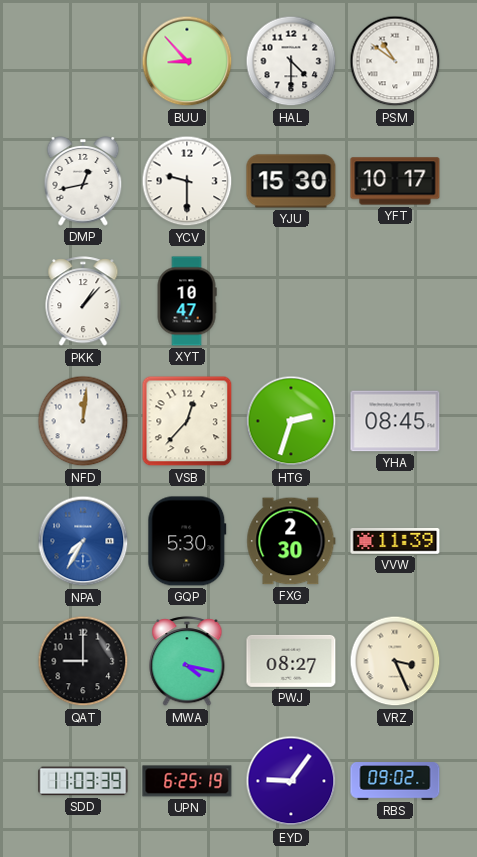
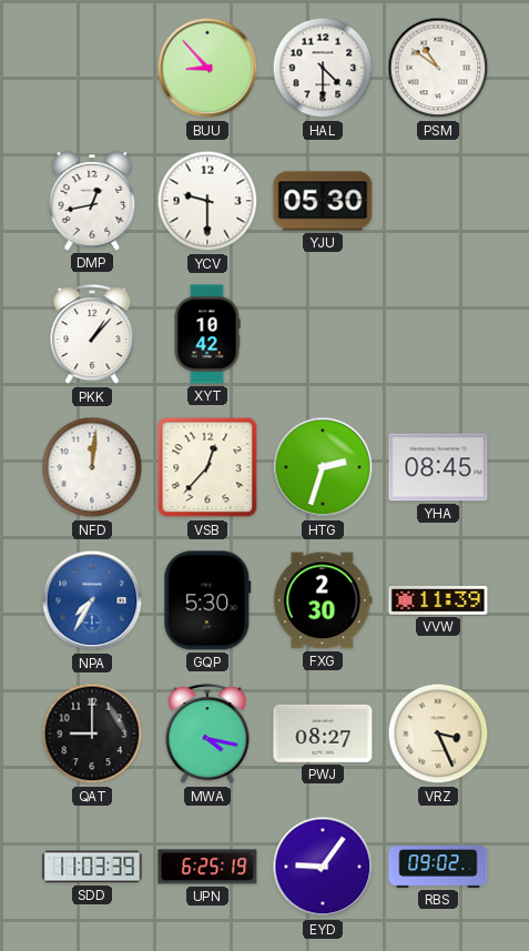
YJU: 15:30 -> 05:30
YFT: 10:17 -> none
XYT: 10:47 -> 10:42
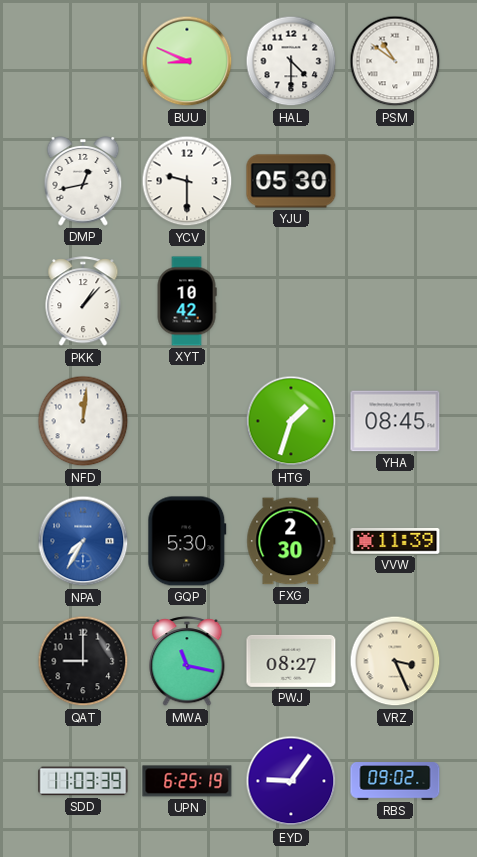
BUU: 8:53 -> 8:49
VSB: 12:37 -> none
HTG: 2:33 -> 1:33
MWA: 4:17 -> 11:17
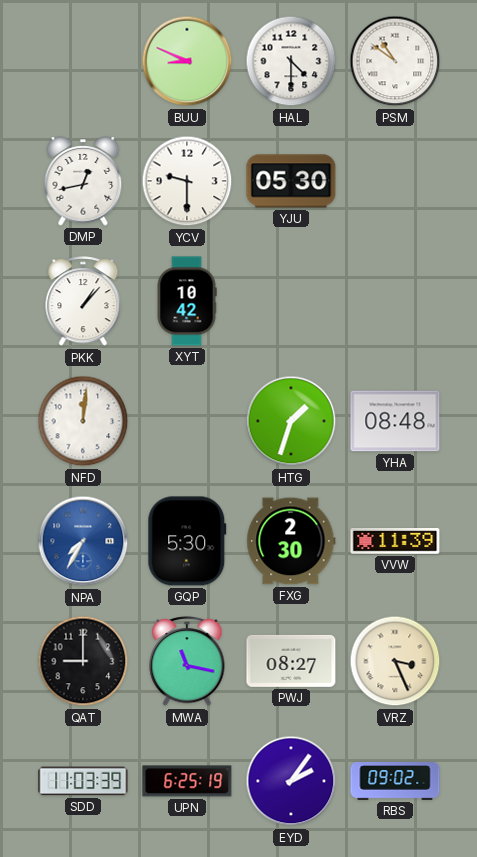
YHA: 08:45 -> 08:48
EYD: 9:06 -> 2:06
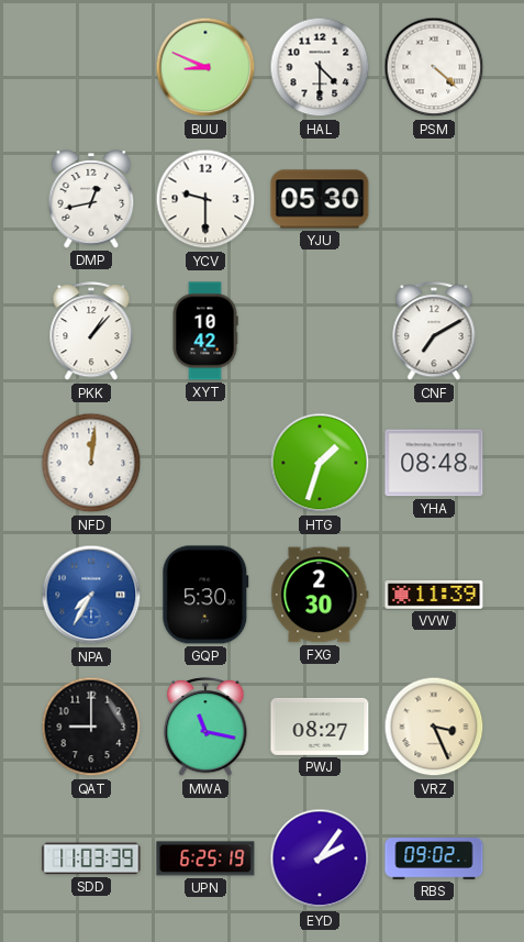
PSM: 10:51 -> 4:22
CNF: none -> 7:10
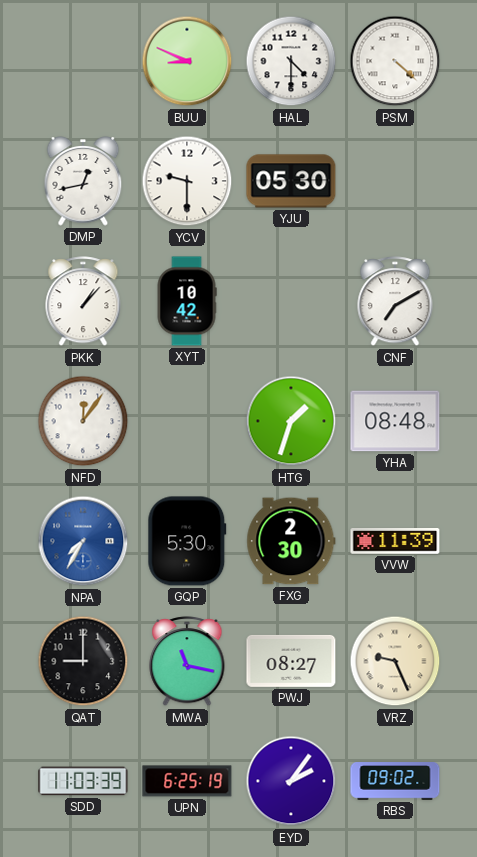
NFD: 12:01 -> 12:06
VRZ: 3:26 -> 9:26
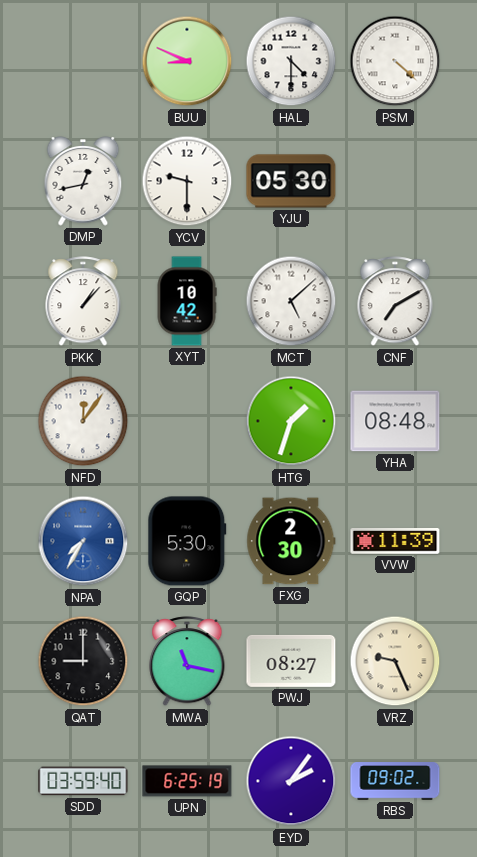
MCT: none -> 5:08
SDD: 11:03 -> 03:59
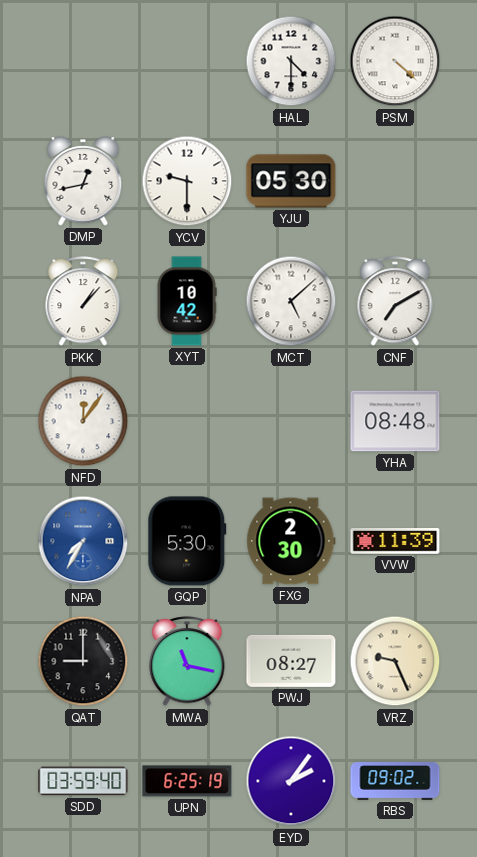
BUU: 8:49 -> none
HTG: 1:33 -> none
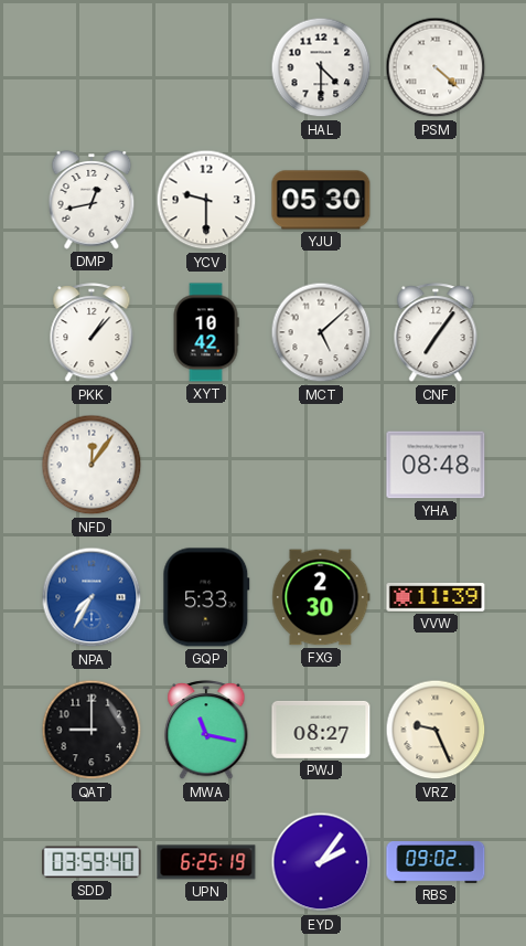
CNF: 7:10 -> 7:06
GQP: 5:30 -> 5:33
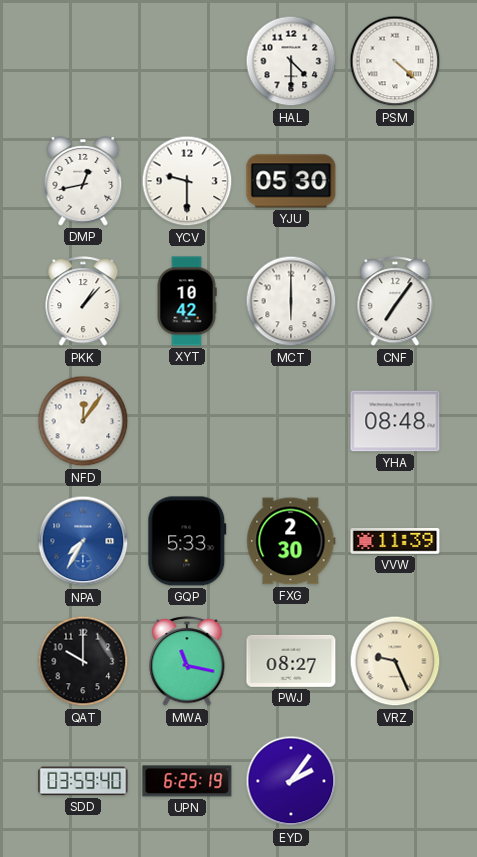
MCT: 5:08 -> 6:00
QAT: 9:00 -> 10:00
RBS: 09:02 -> none
